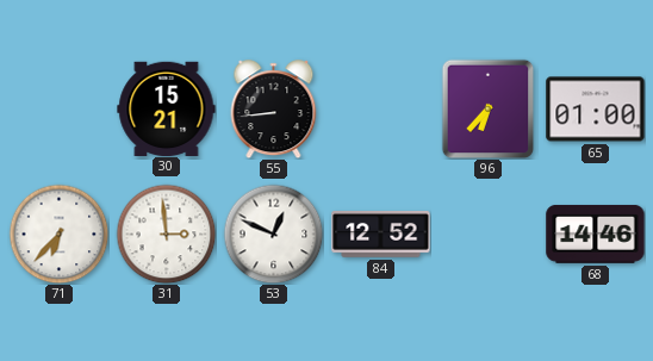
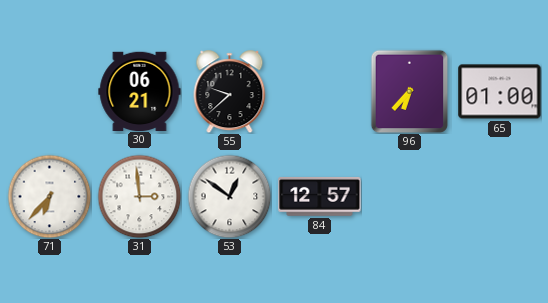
30: 15:21 -> 06:21
55: 8:44 -> 9:38
53: 12:49 -> 12:51
84: 12:52 -> 12:57
68: 14:46 -> none
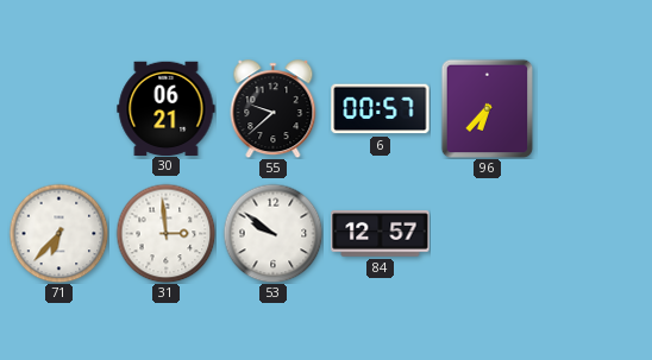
6: none -> 00:57
65: 01:00 -> none
53: 12:51 -> 9:51
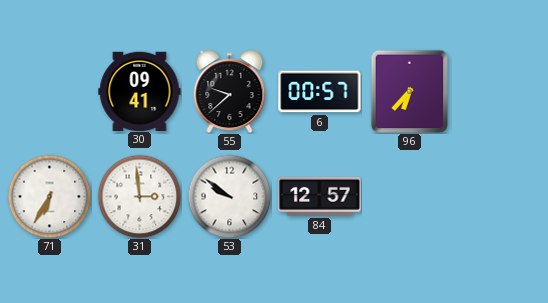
30: 06:21 -> 09:41
71: 6:37 -> 6:35
